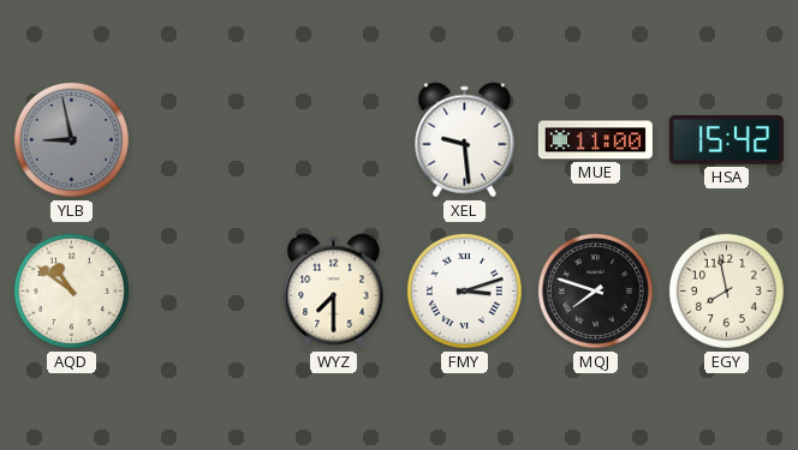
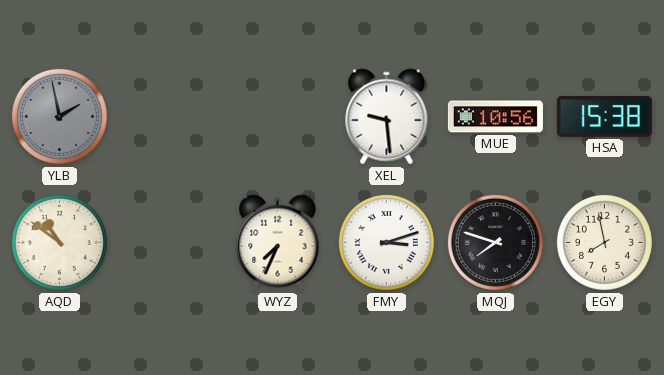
YLB: 8:58 -> 1:58
MUE: 11:00 -> 10:56
HSA: 15:42 -> 15:38
WYZ: 7:30 -> 7:34
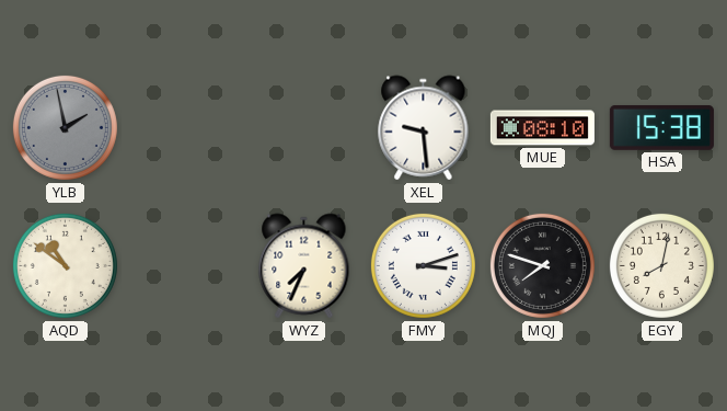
MUE: 10:56 -> 08:10
EGY: 7:58 -> 8:02
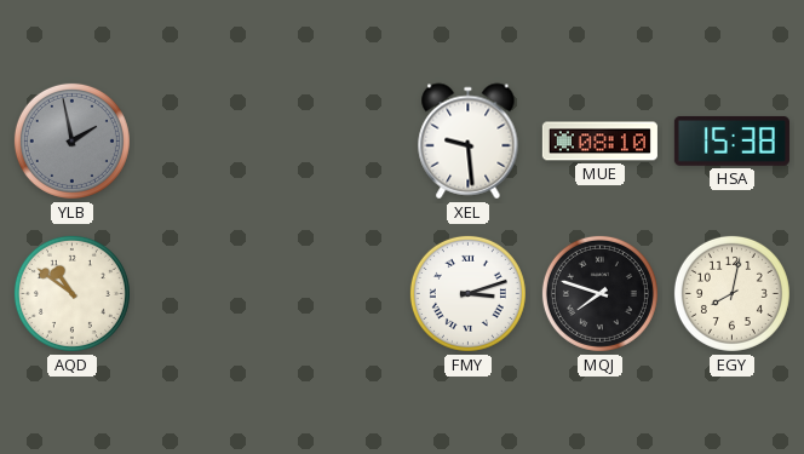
WYZ: 7:34 -> none
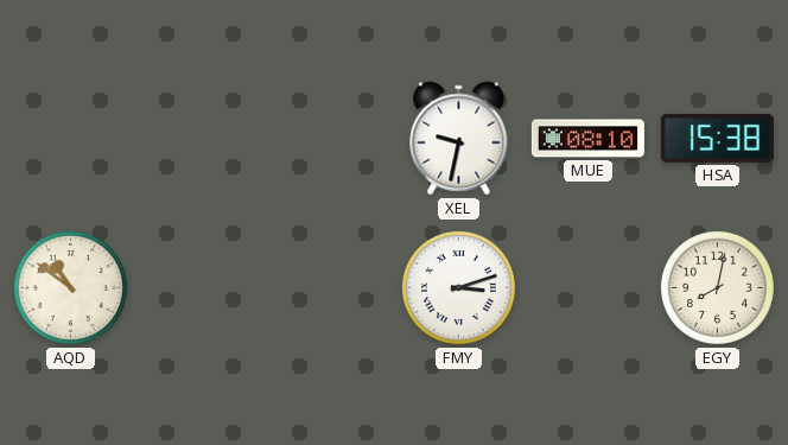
YLB: 1:58 -> none
XEL: 9:29 -> 9:32
MQJ: 7:48 -> none
